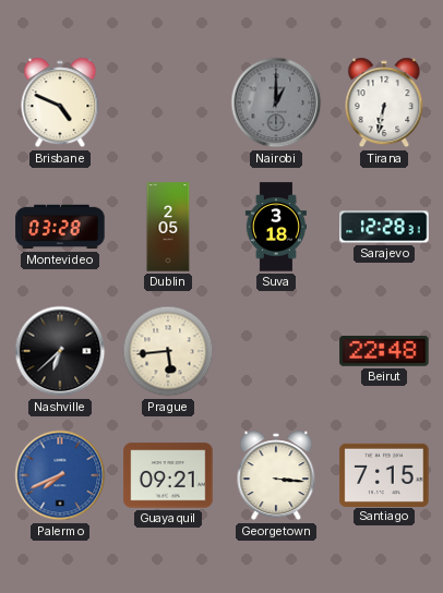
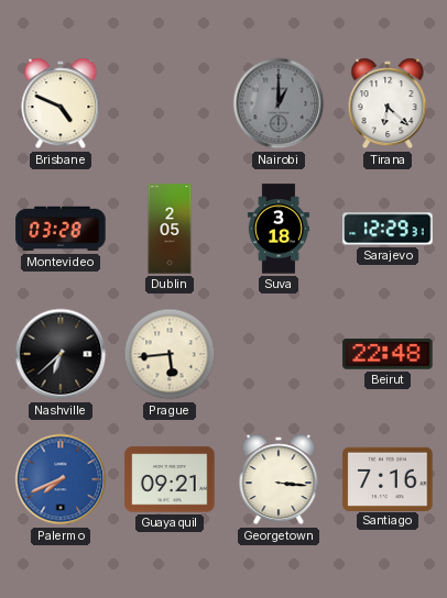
Tirana: 6:32 -> 6:22
Sarajevo: 12:28 -> 12:29
Santiago: 7:15 -> 7:16
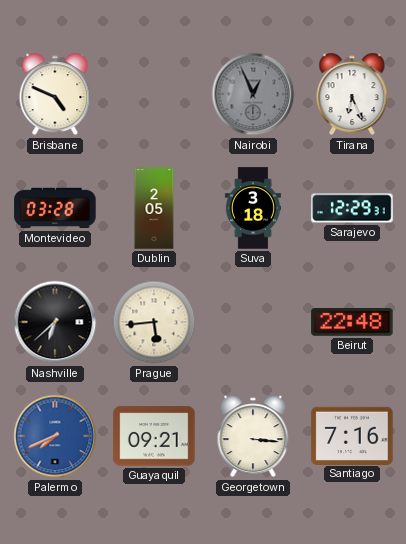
Nairobi: 1:00 -> 12:56
Tirana: 6:22 -> 6:26
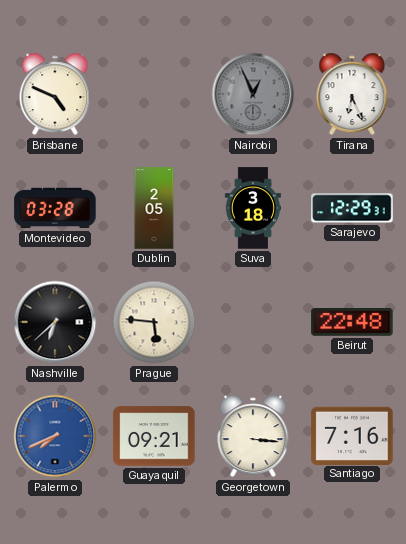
Prague: 5:44 -> 5:46
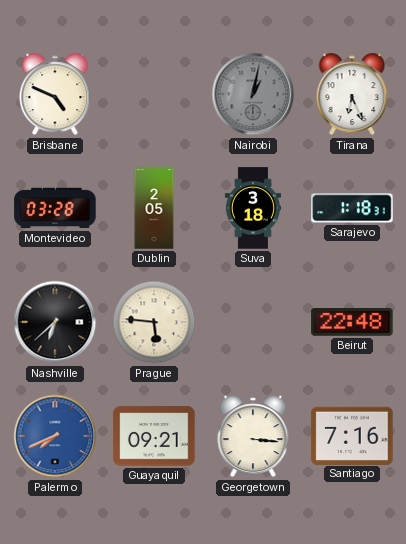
Nairobi: 12:56 -> 1:02
Sarajevo: 12:29 -> 1:18
